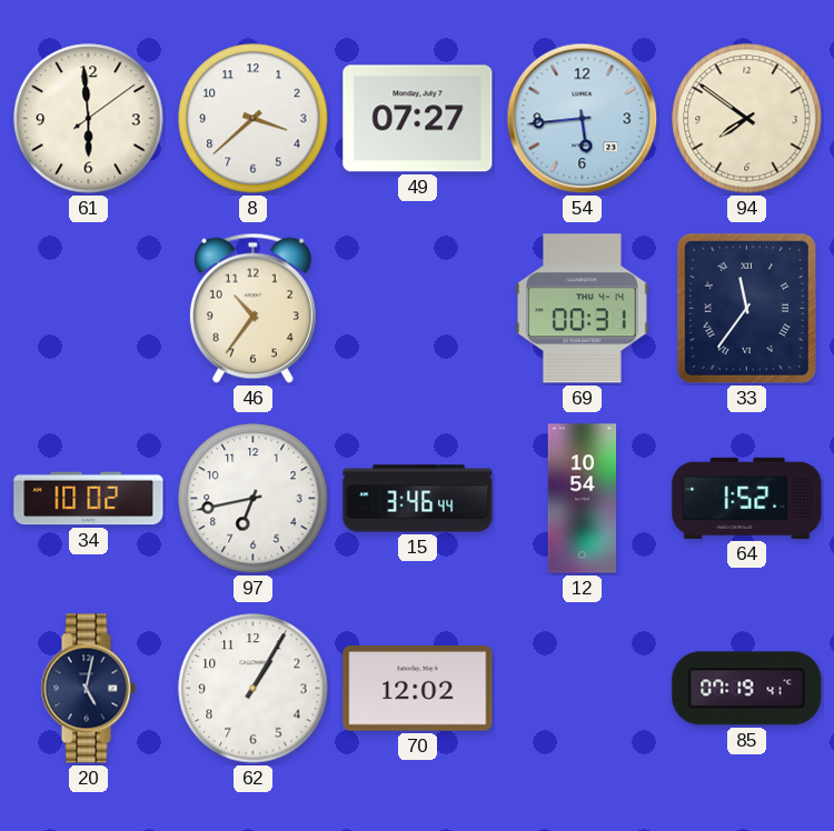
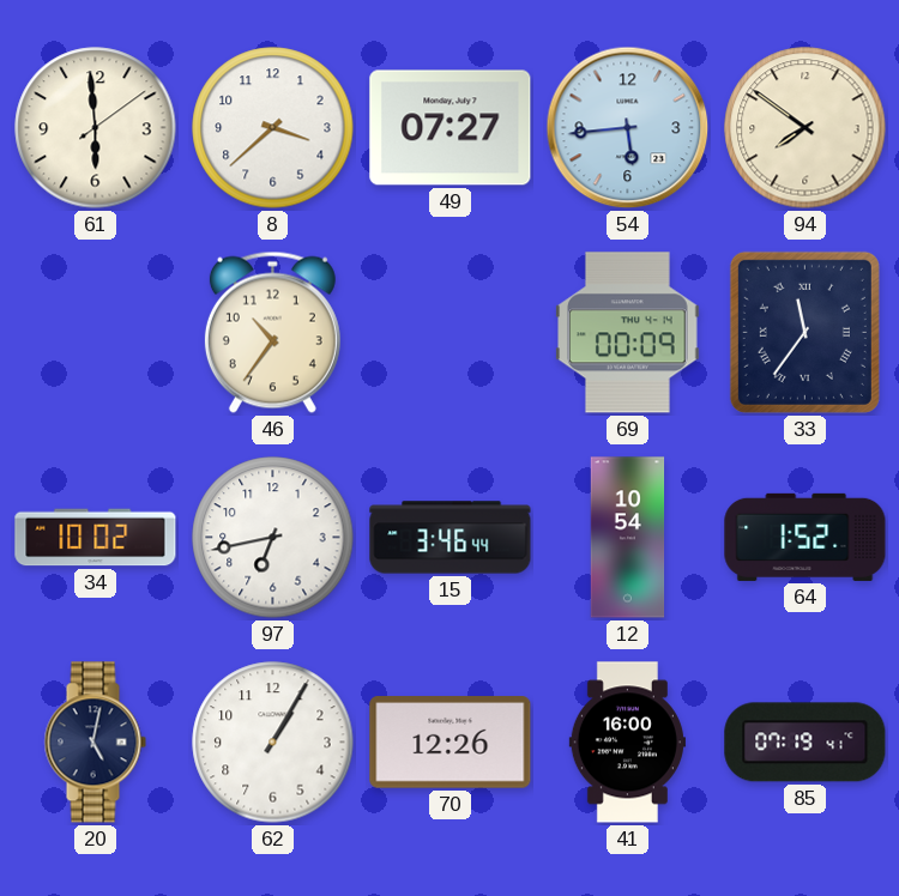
69: 00:31 -> 00:09
70: 12:02 -> 12:26
41: none -> 16:00
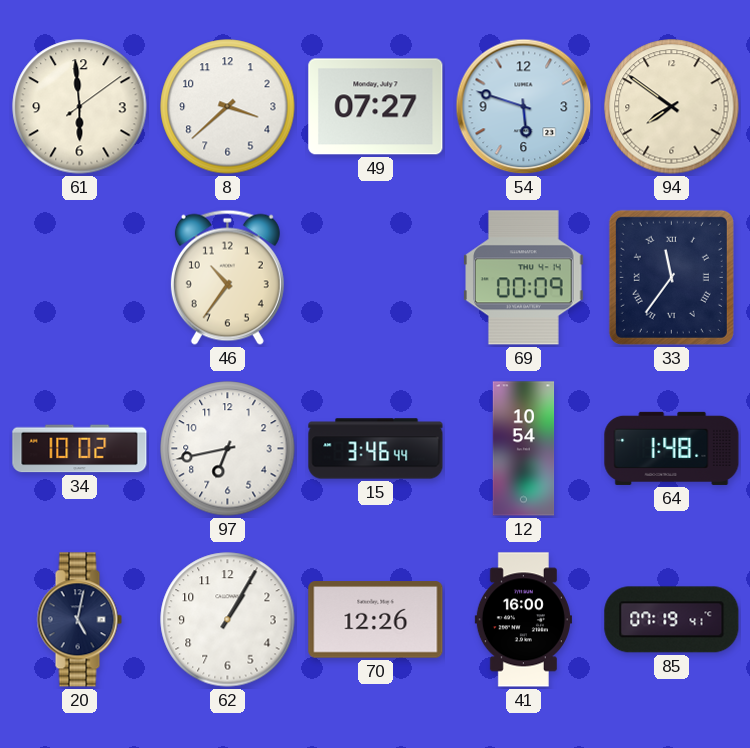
54: 5:44 -> 5:48
64: 1:52 -> 1:48
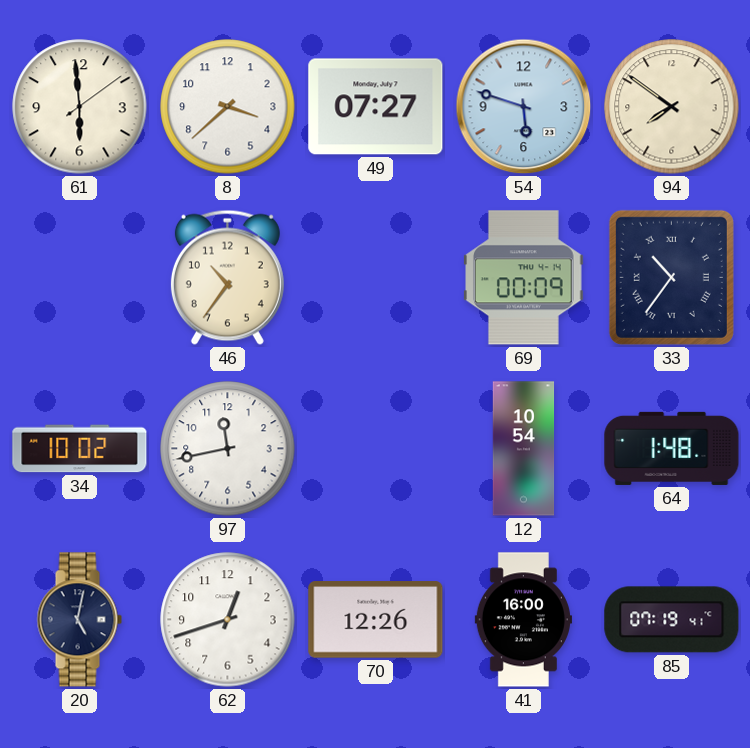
33: 11:36 -> 10:36
97: 6:43 -> 11:43
15: 3:46 -> none
62: 1:05 -> 12:42
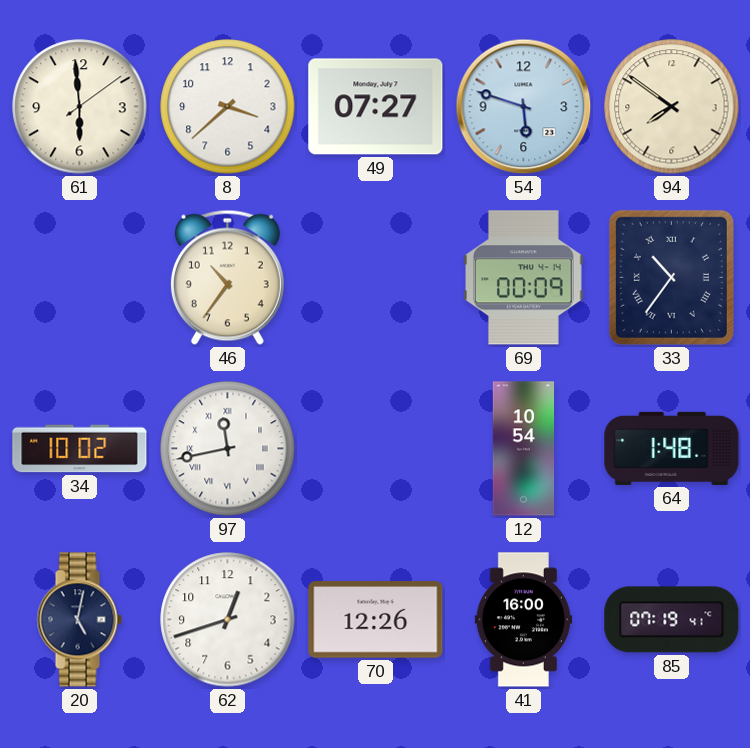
97 numerals: Arabic -> Roman
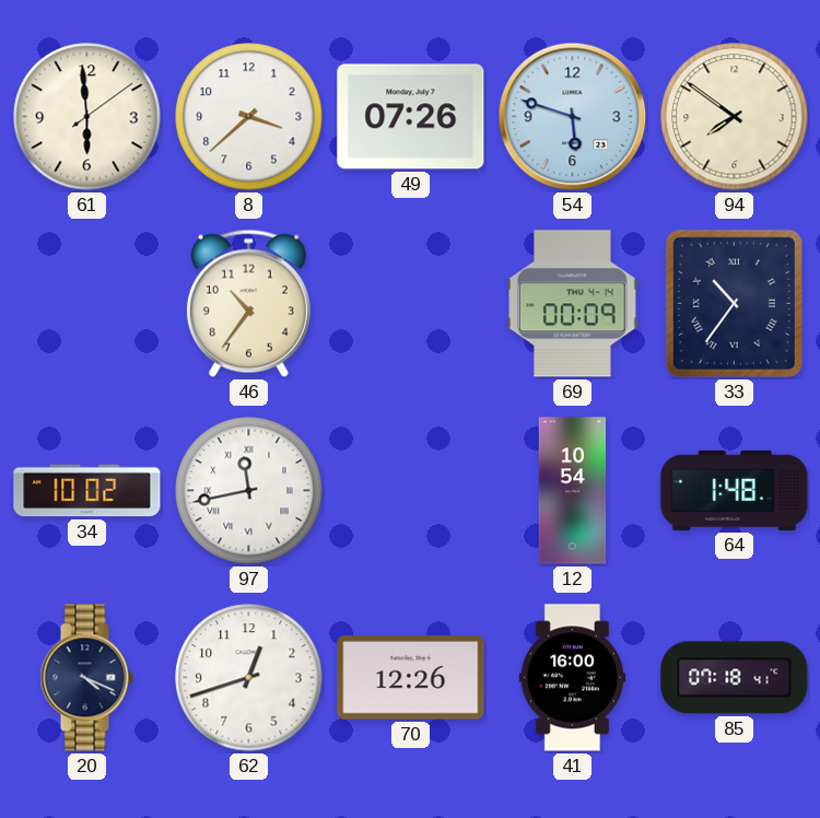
49: 07:27 -> 07:26
20: 5:02 -> 4:19
85: 07:19 -> 07:18
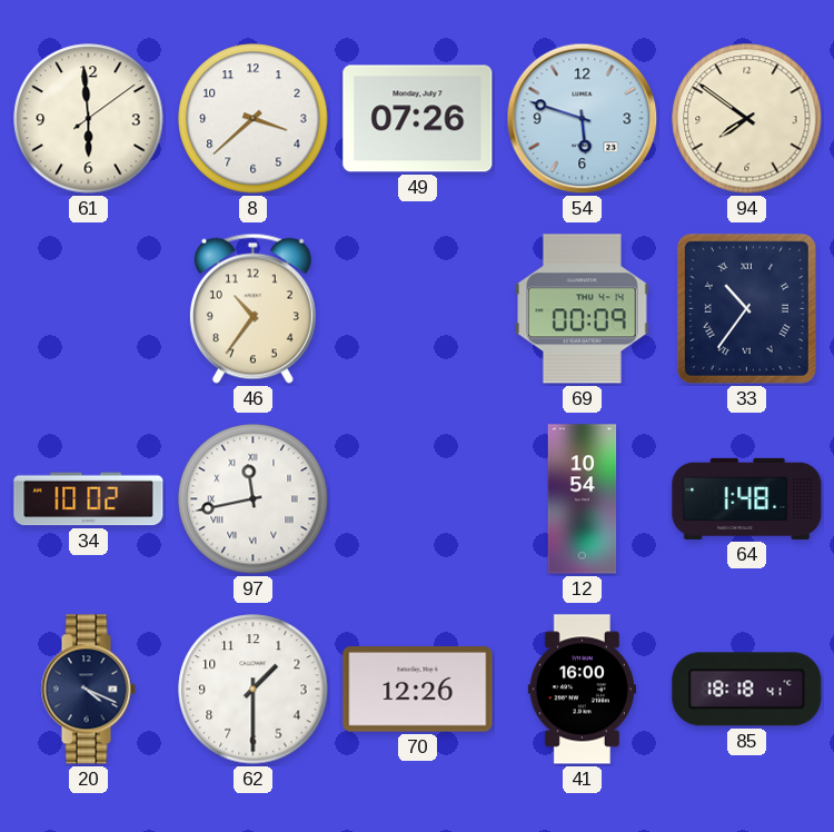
62: 12:42 -> 1:30
85: 07:18 -> 18:18
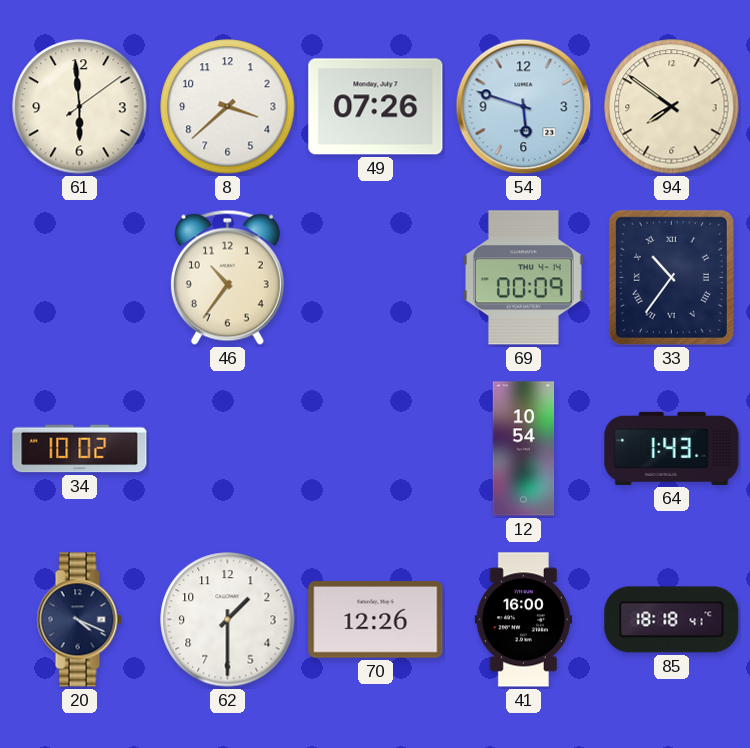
97: 11:43 -> none
64: 1:48 -> 1:43
